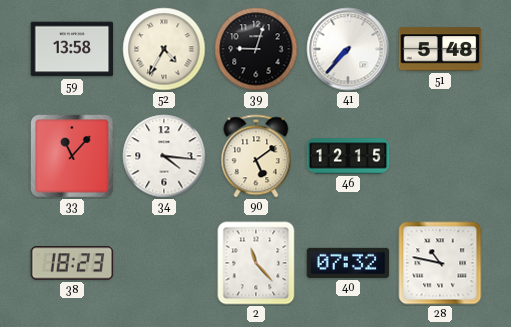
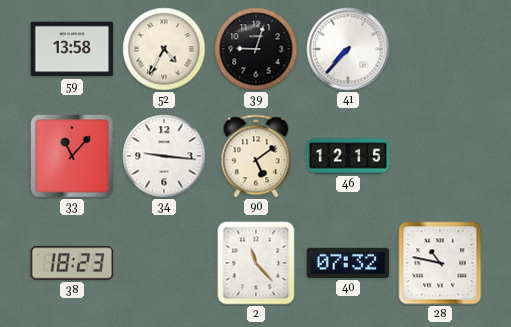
51: 5:48 -> none
34: 4:16 -> 9:16
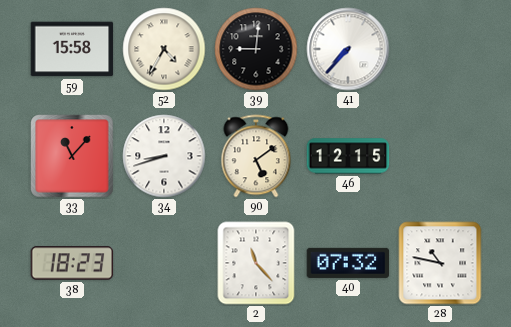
59: 13:58 -> 15:58
39: 9:03 -> 9:01
34: 9:16 -> 8:42
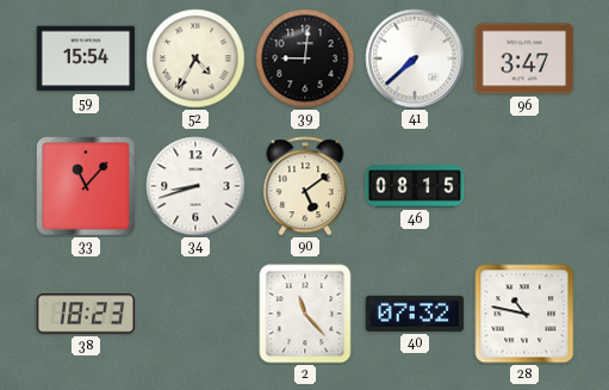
59: 15:58 -> 15:54
41: 7:37 -> 7:38
96: none -> 3:47
46: 12:15 -> 08:15
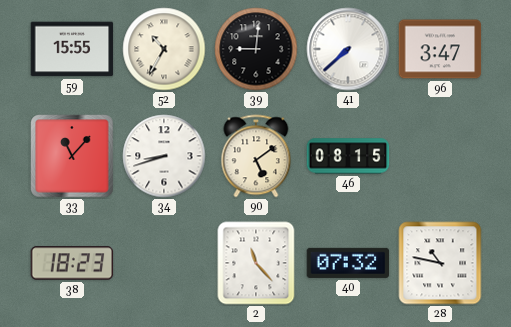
59: 15:54 -> 15:55
52: 4:35 -> 10:35
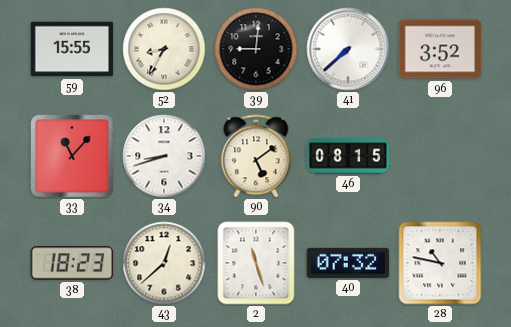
52: 10:35 -> 8:35
96: 3:47 -> 3:52
43: none -> 12:38
2: 11:23 -> 11:27
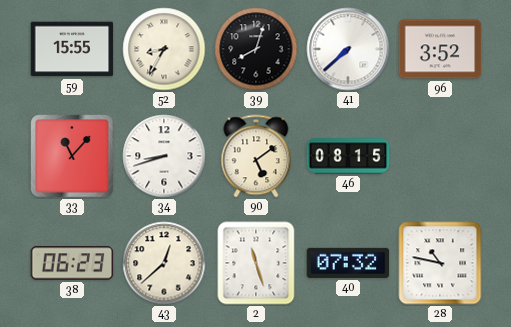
39: 9:01 -> 8:03
38: 18:23 -> 06:23
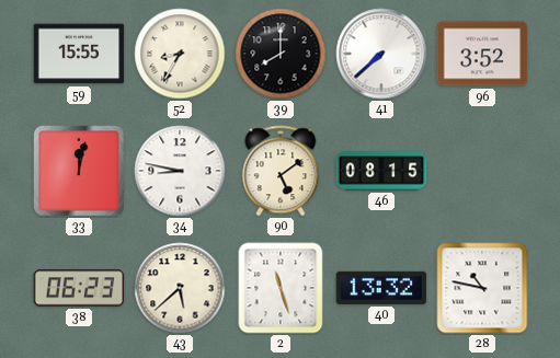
39: 8:03 -> 8:00
33: 11:07 -> 12:02
34: 8:42 -> 8:47
43: 12:38 -> 5:38
40: 07:32 -> 13:32
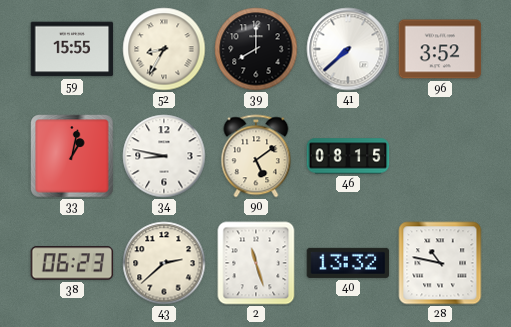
33: 12:02 -> 1:02
43: 5:38 -> 2:38
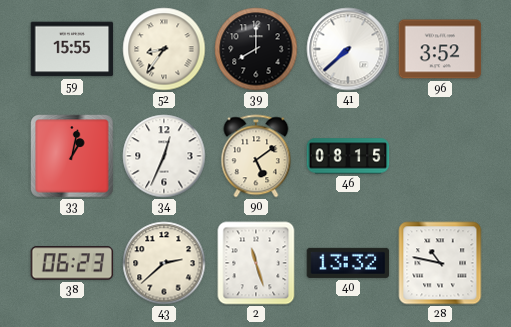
52: 8:35 -> 8:36
34: 8:47 -> 12:34
